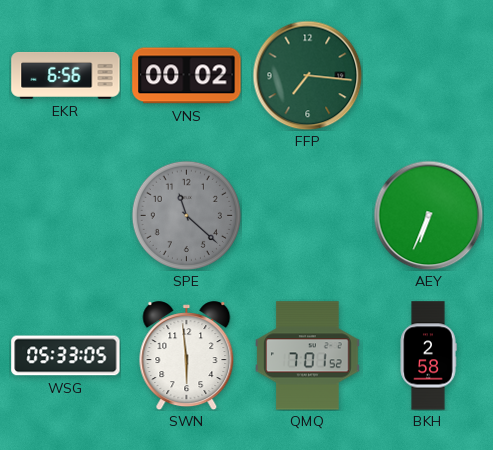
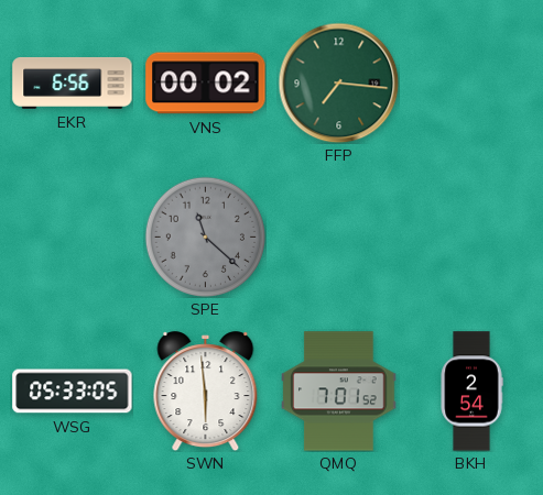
AEY: 6:34 -> none
BKH: 2:58 -> 2:54
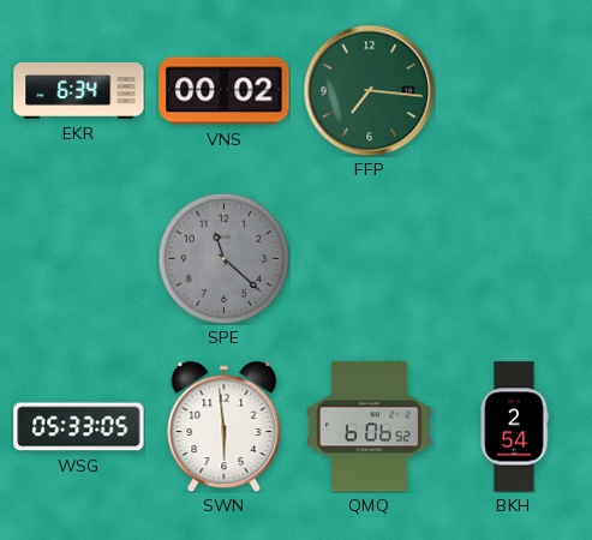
EKR: 6:56 -> 6:34
QMQ: 7:01 -> 6:06
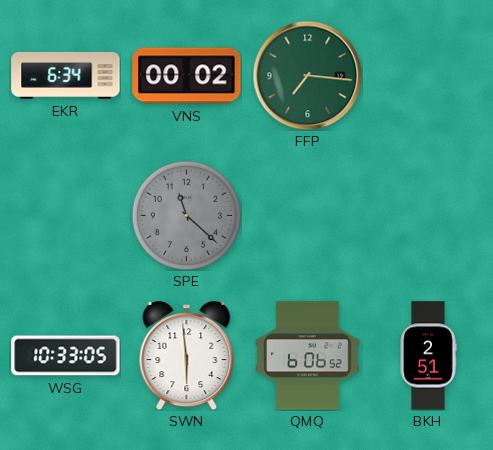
WSG: 05:33 -> 10:33
BKH: 2:54 -> 2:51
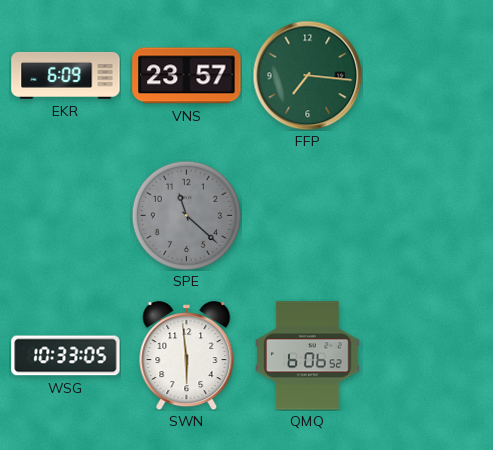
EKR: 6:34 -> 6:09
VNS: 00:02 -> 23:57
BKH: 2:51 -> none
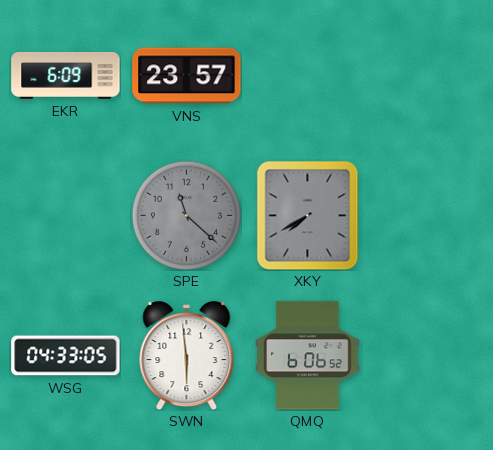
FFP: 7:16 -> none
XKY: none -> 7:40
WSG: 10:33 -> 04:33
